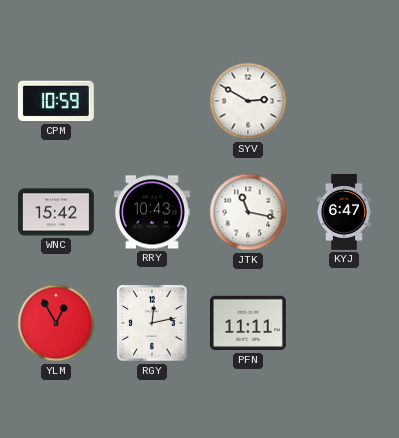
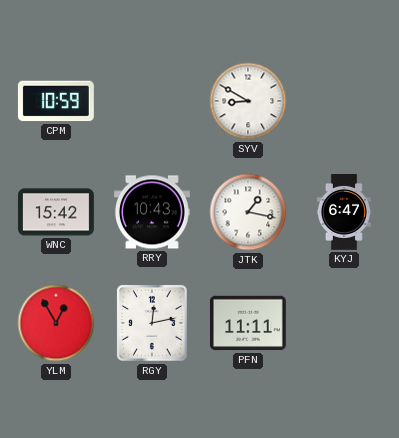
SYV: 2:50 -> 8:50
JTK: 11:17 -> 1:17
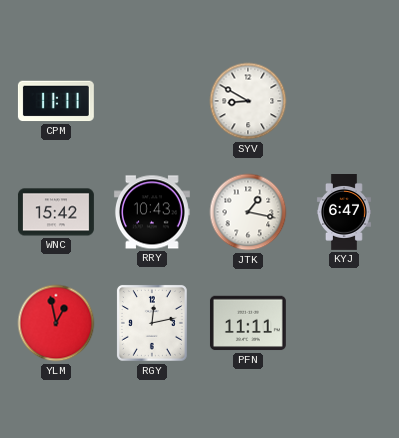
CPM: 10:59 -> 11:11
YLM: 12:55 -> 12:58
